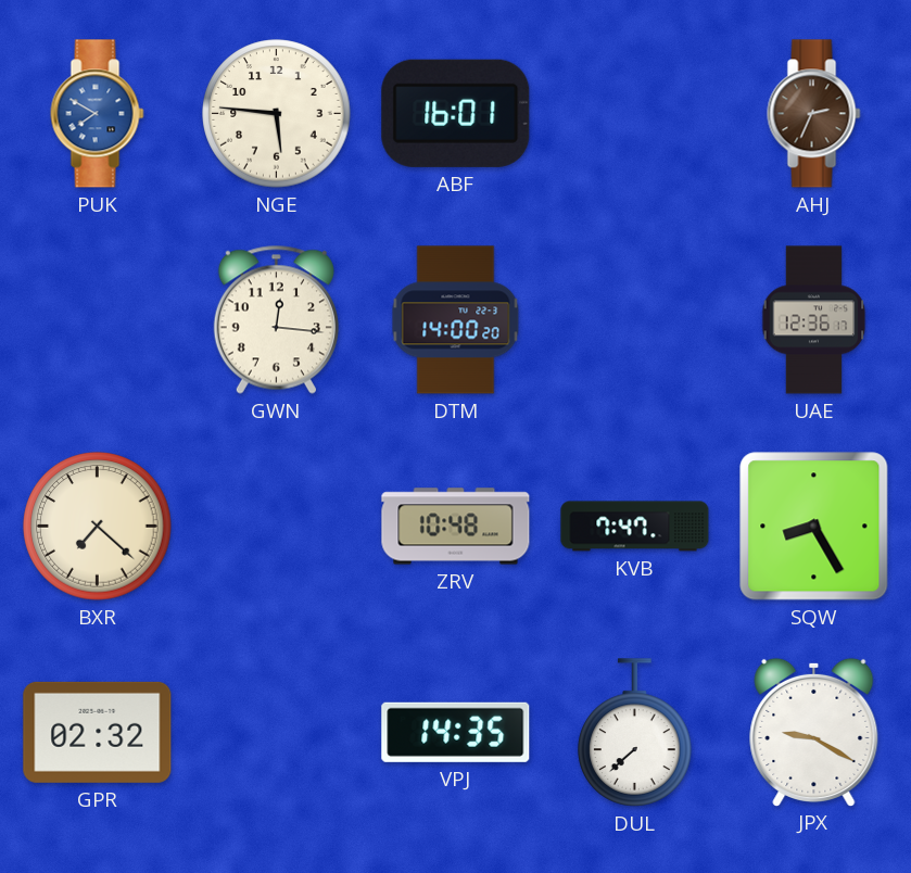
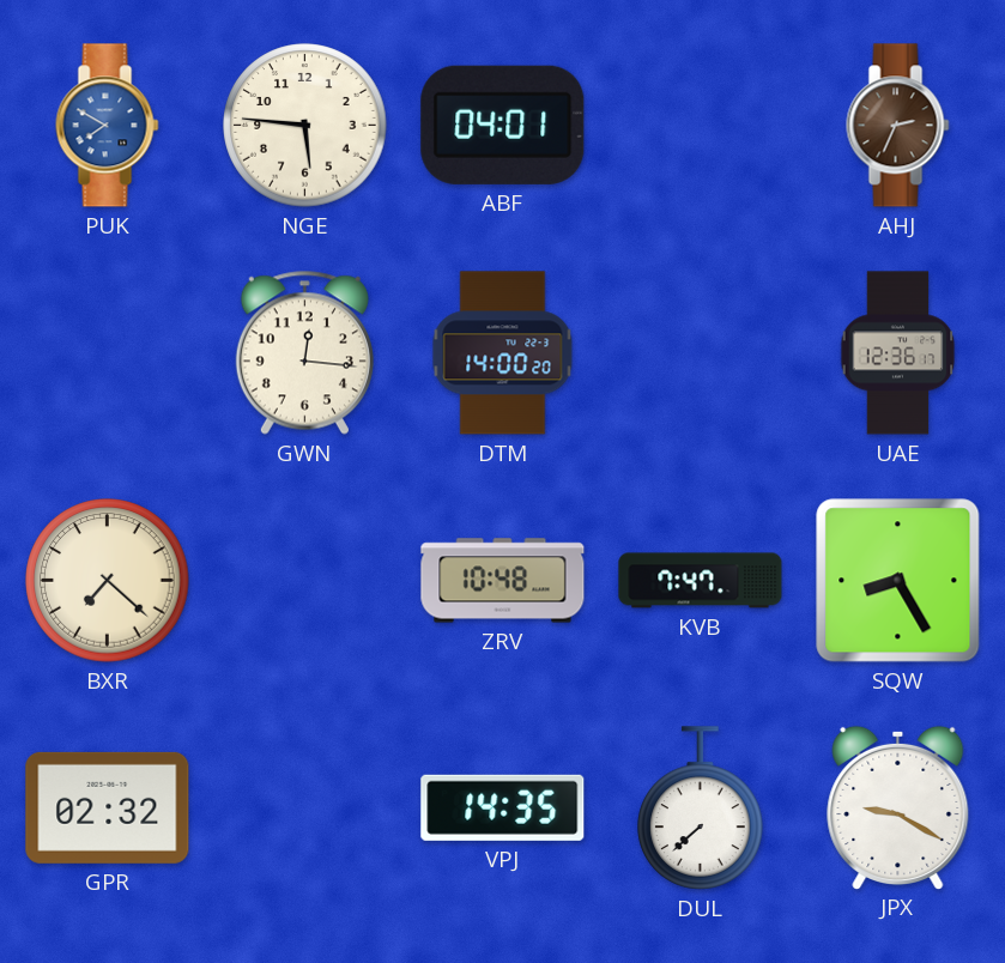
ABF: 16:01 -> 04:01
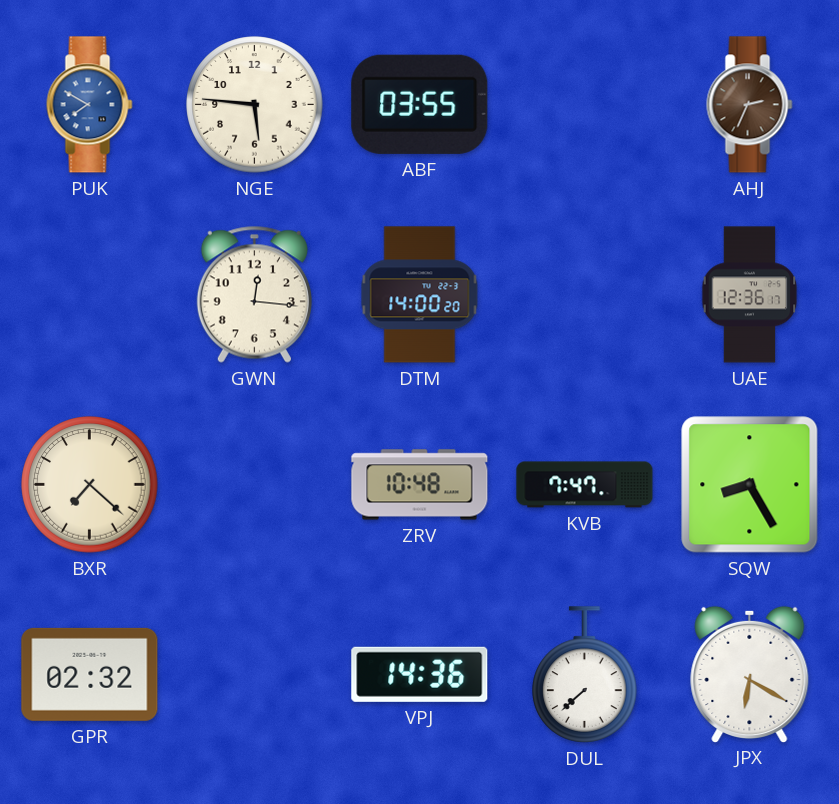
ABF: 04:01 -> 03:55
VPJ: 14:35 -> 14:36
JPX: 9:20 -> 6:20
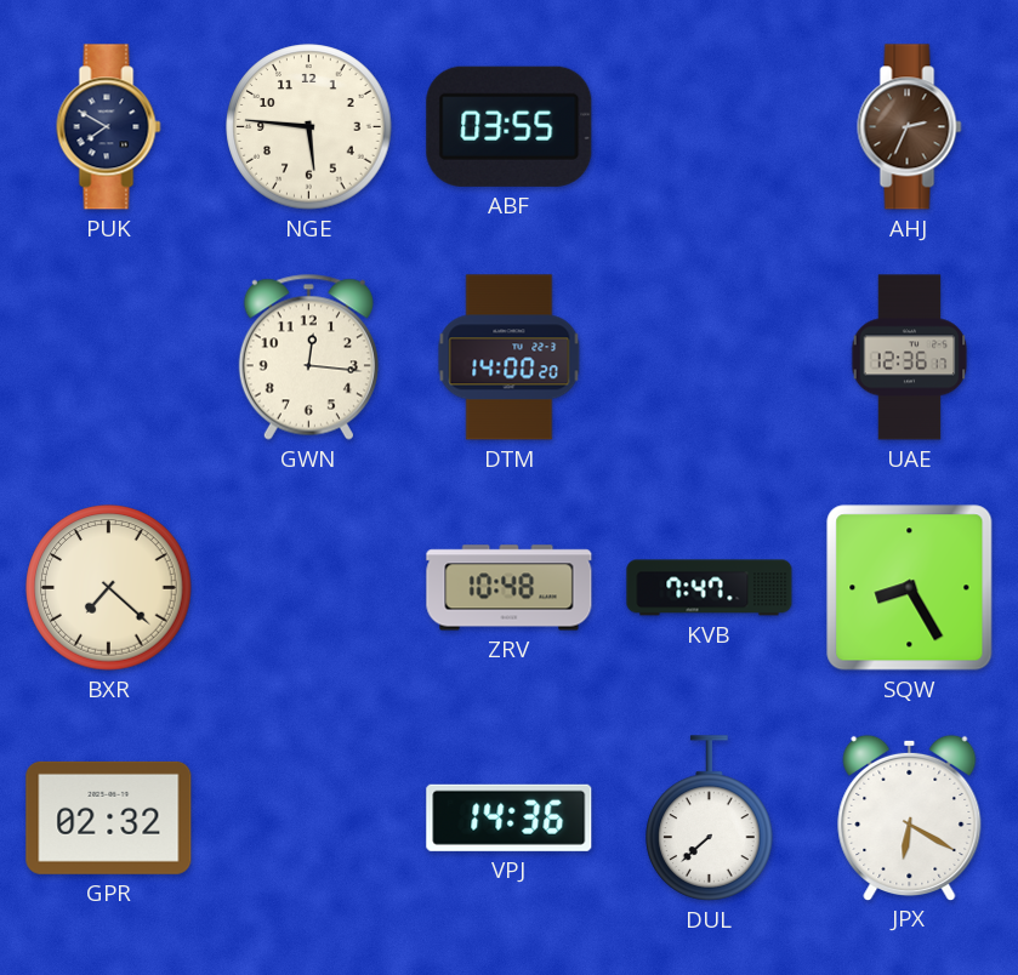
PUK dial: blue -> navy
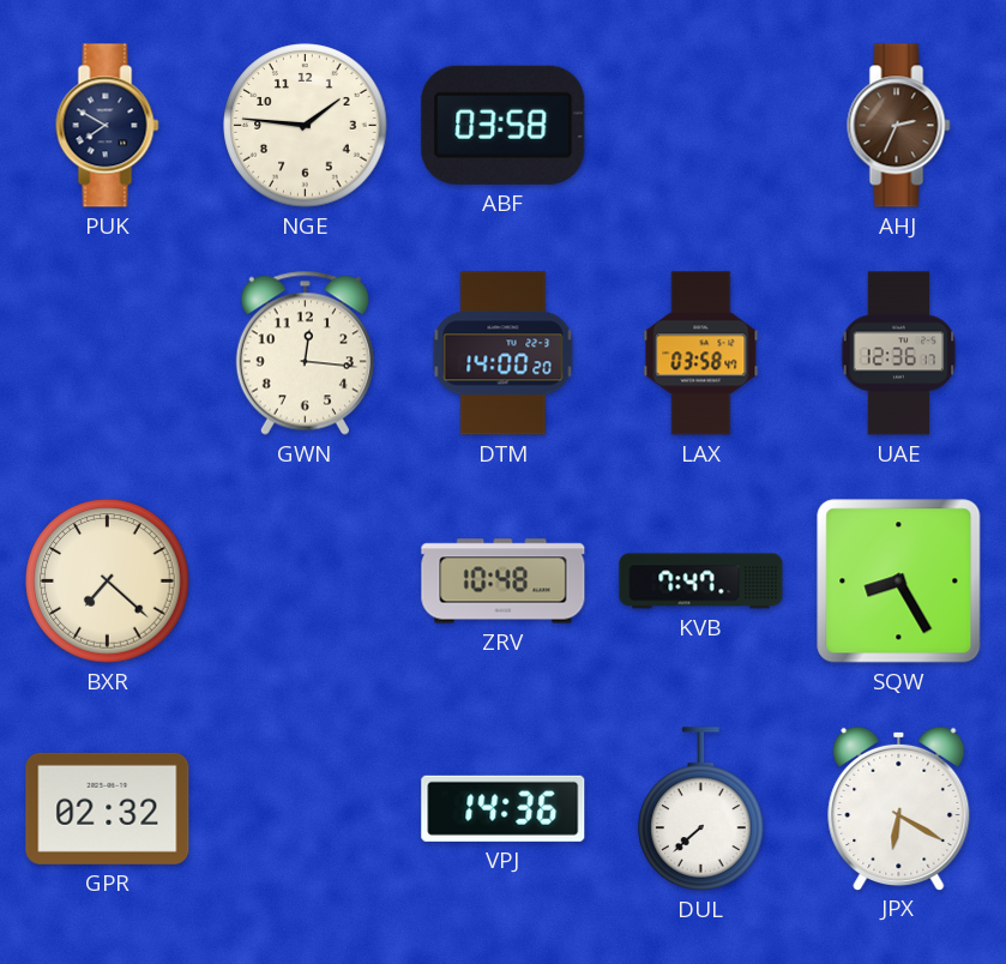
NGE: 5:46 -> 1:46
ABF: 03:55 -> 03:58
LAX: none -> 03:58
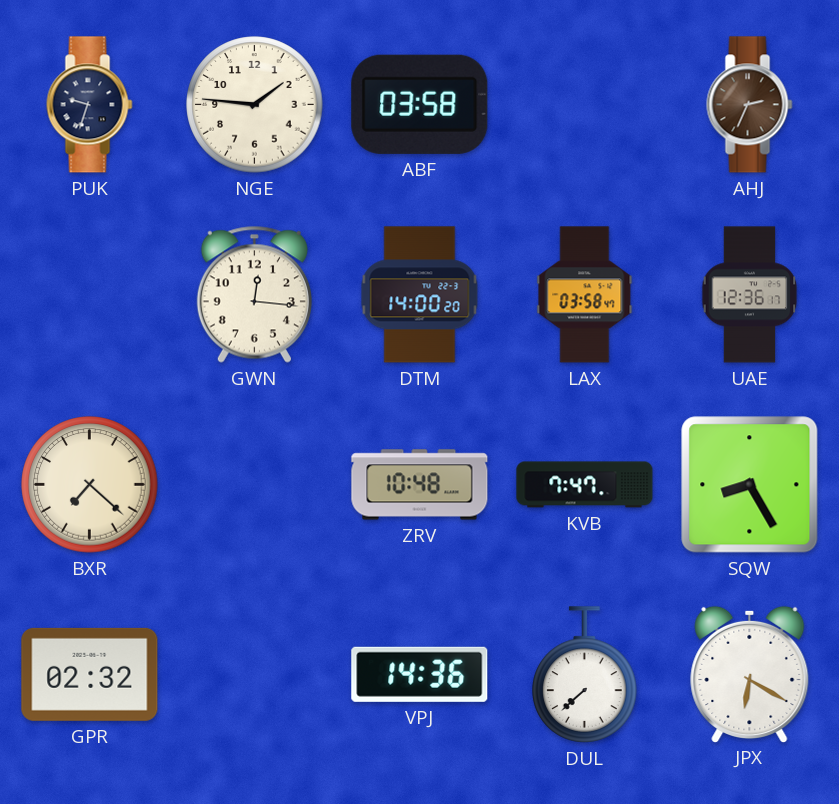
PUK: 7:50 -> 9:33
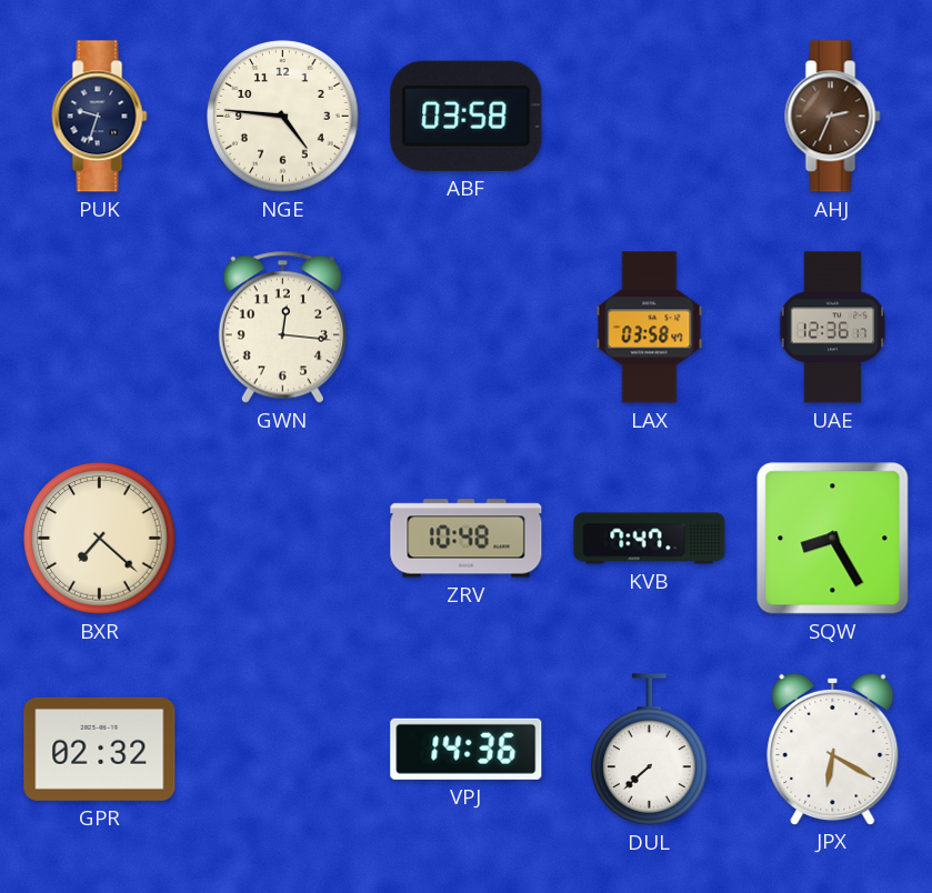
NGE: 1:46 -> 4:46
DTM: 14:00 -> none
